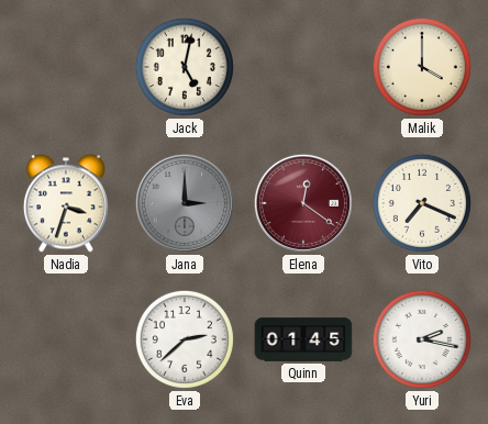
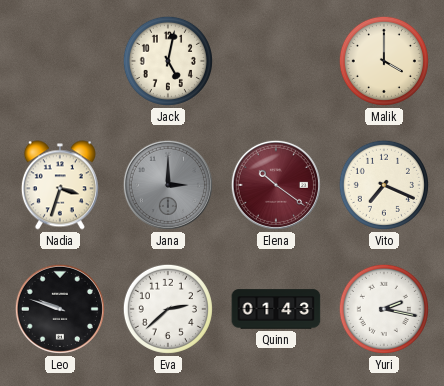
Elena: 12:21 -> 10:21
Leo: none -> 9:48
Quinn: 01:45 -> 01:43
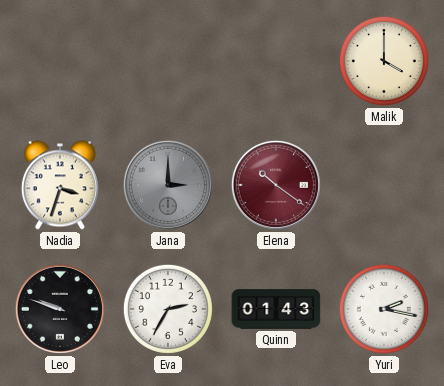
Jack: 5:02 -> none
Vito: 7:19 -> none
Eva: 2:38 -> 2:35
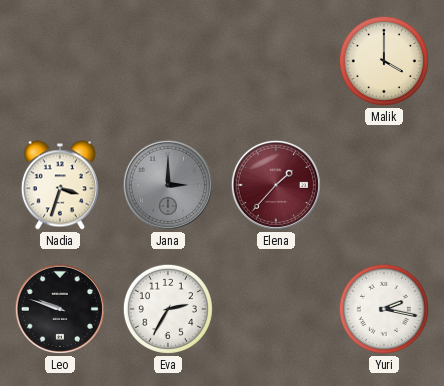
Elena: 10:21 -> 1:37
Quinn: 01:43 -> none
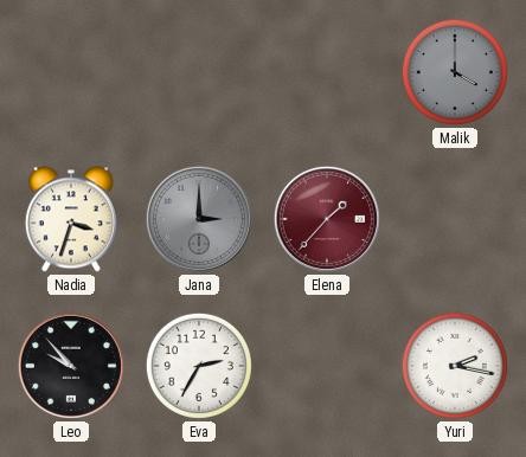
Malik dial: cream -> grey
Leo: 9:48 -> 9:53
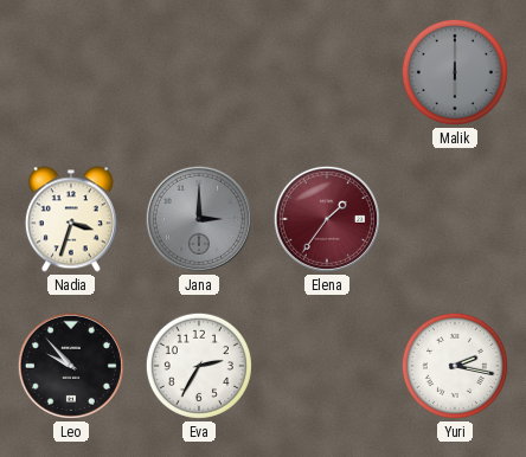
Malik: 4:00 -> 6:00
Elena: 1:37 -> 1:36
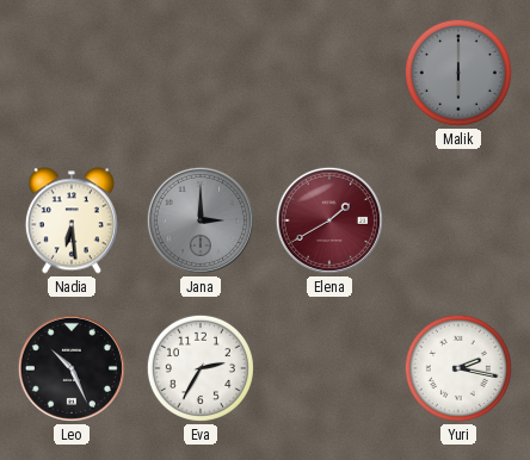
Nadia: 3:33 -> 6:29
Elena: 1:36 -> 1:40
Leo: 9:53 -> 10:26
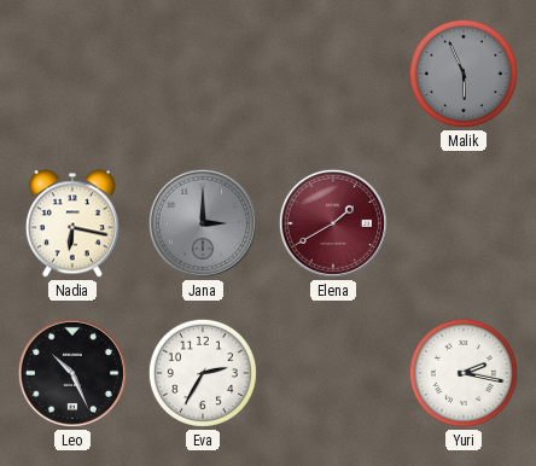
Malik: 6:00 -> 5:56
Nadia: 6:29 -> 6:17
